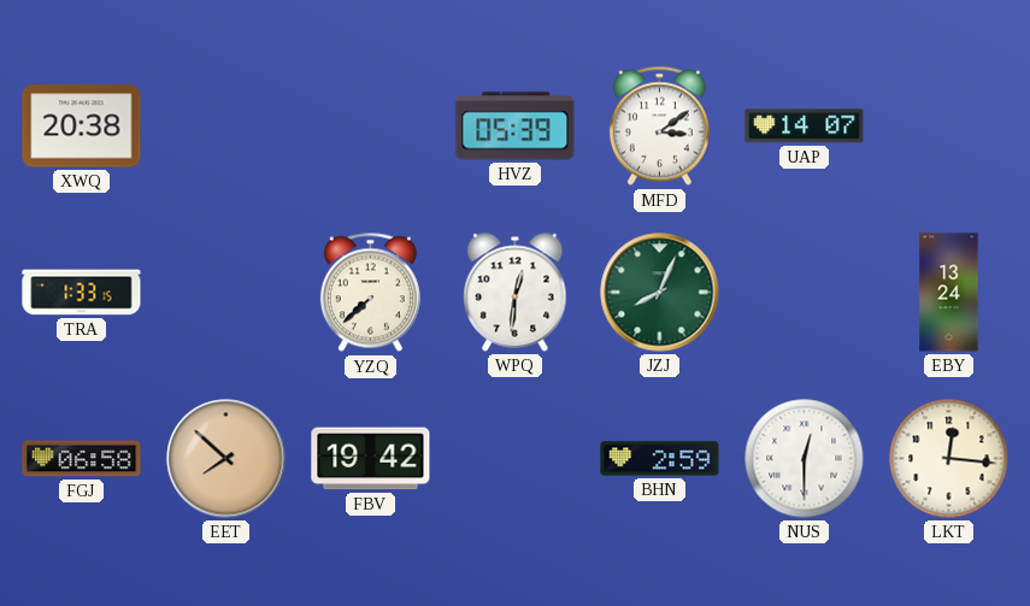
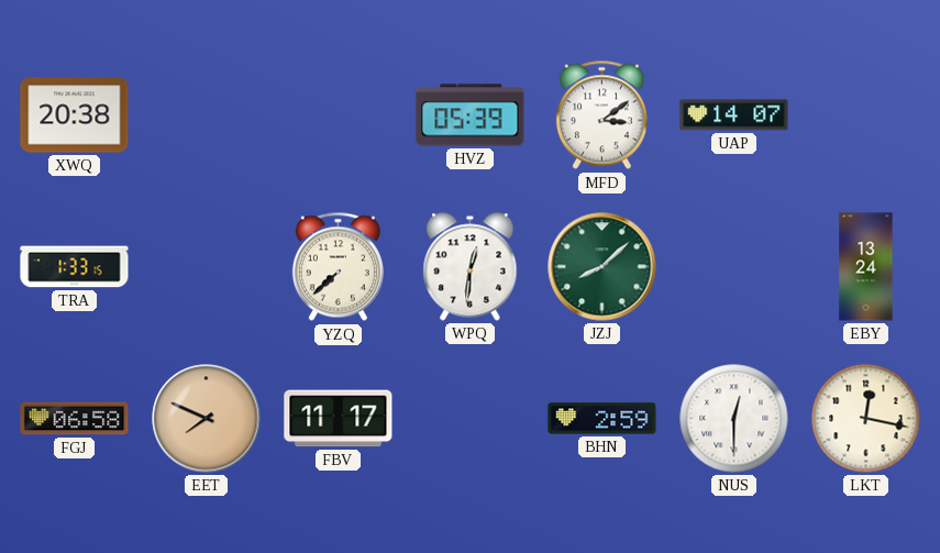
JZJ: 8:04 -> 8:08
EET: 7:52 -> 7:49
FBV: 19:42 -> 11:17
LKT: 12:16 -> 12:17
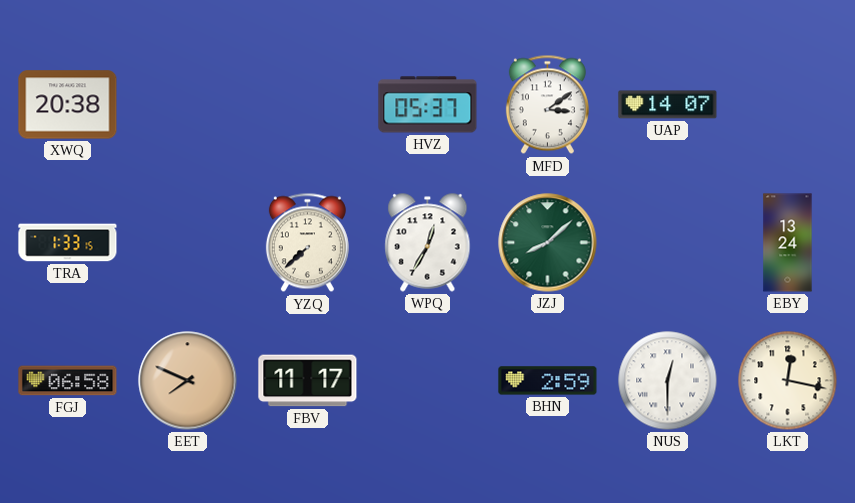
HVZ: 05:39 -> 05:37
WPQ: 12:31 -> 12:35
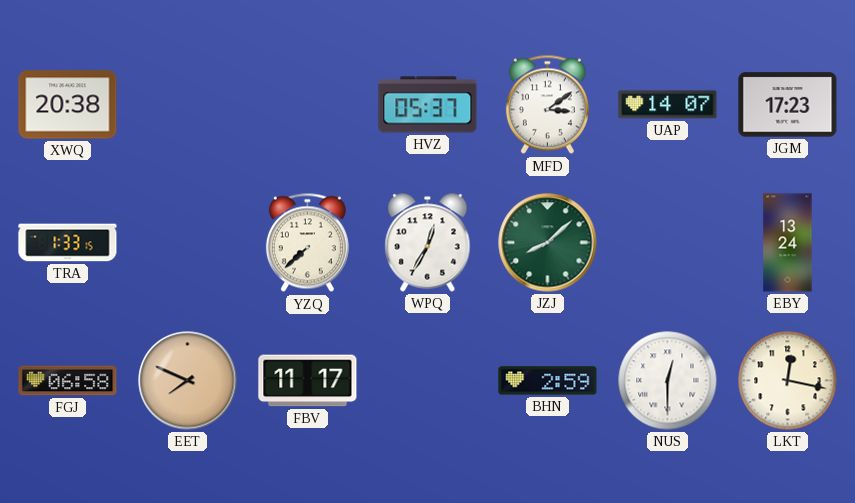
JGM: none -> 17:23
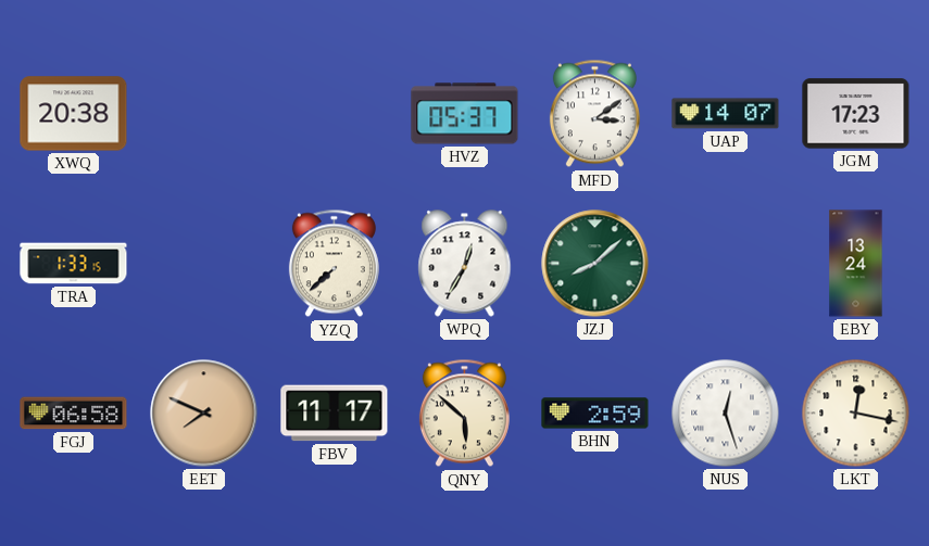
QNY: none -> 5:52
NUS: 12:30 -> 12:27
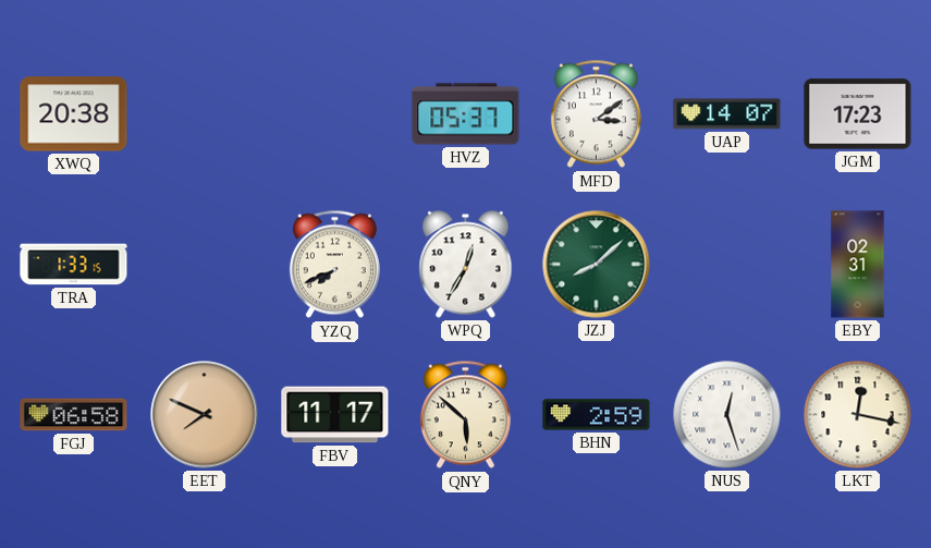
YZQ: 7:38 -> 7:41
EBY: 13:24 -> 02:31
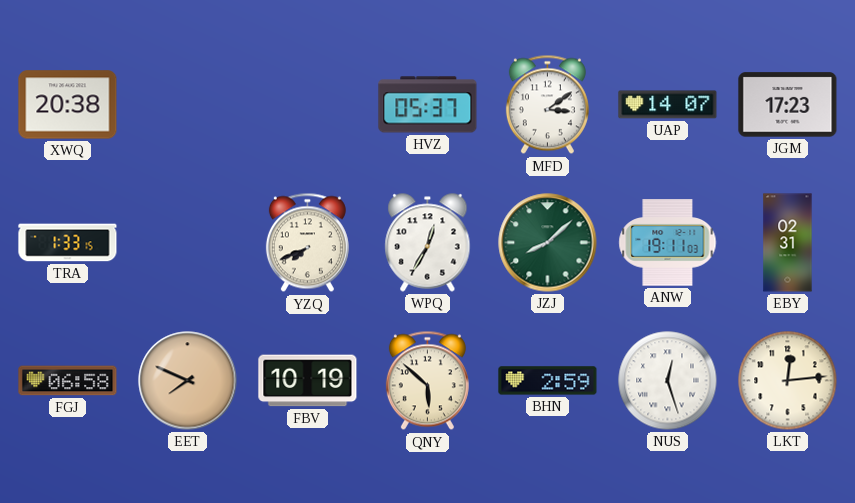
ANW: none -> 19:11
FBV: 11:17 -> 10:19
LKT: 12:17 -> 12:14
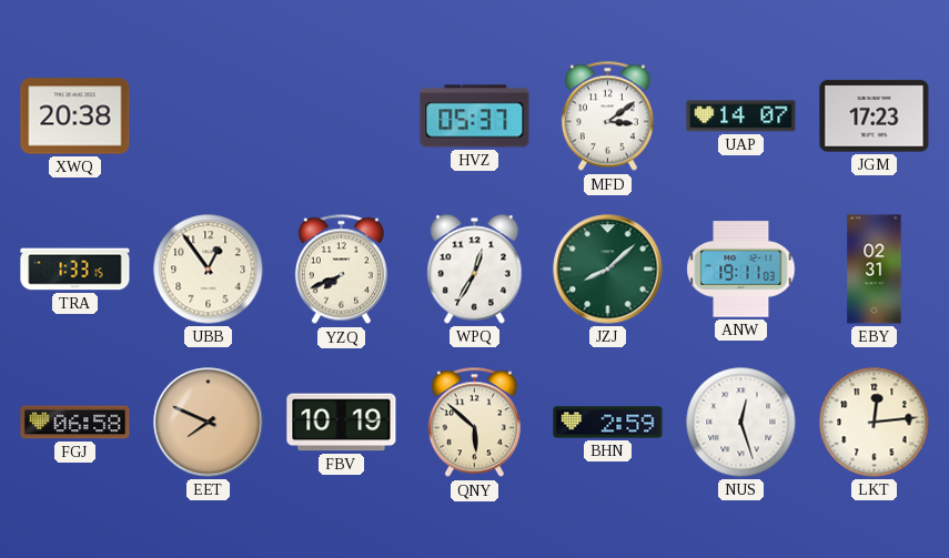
UBB: none -> 12:54
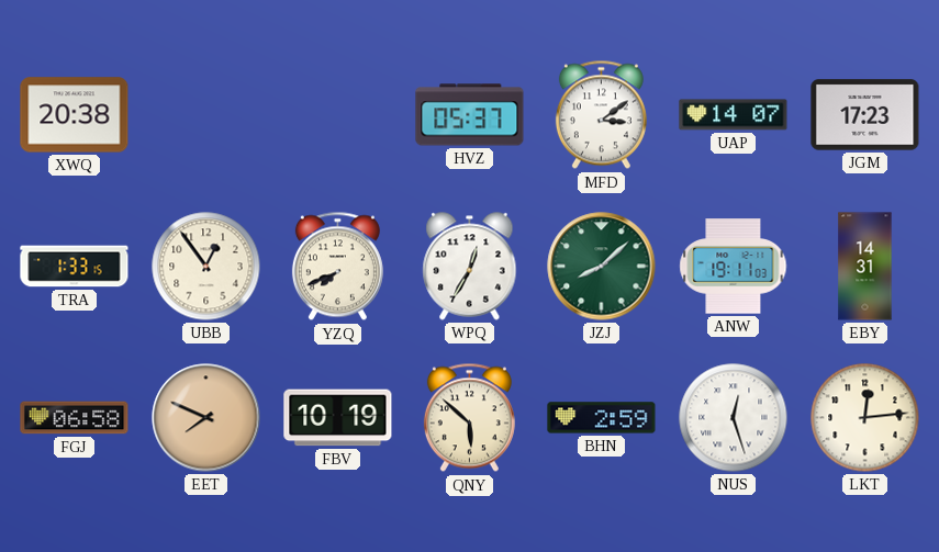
EBY: 02:31 -> 14:31
